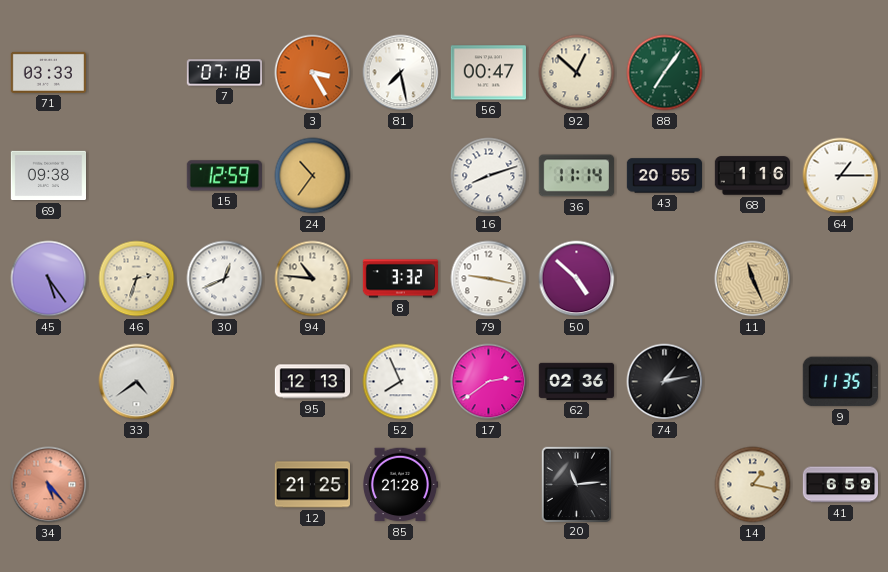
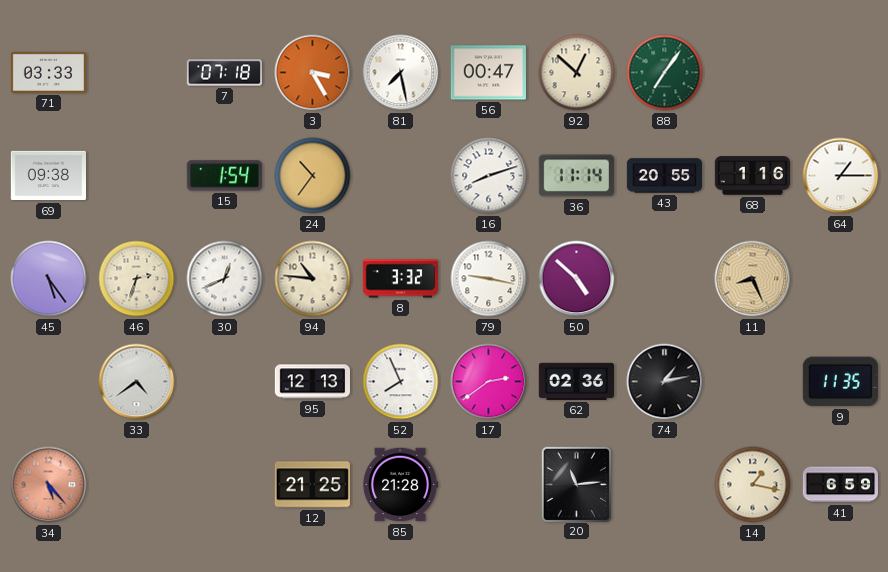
15: 12:59 -> 1:54
11: 11:26 -> 8:26
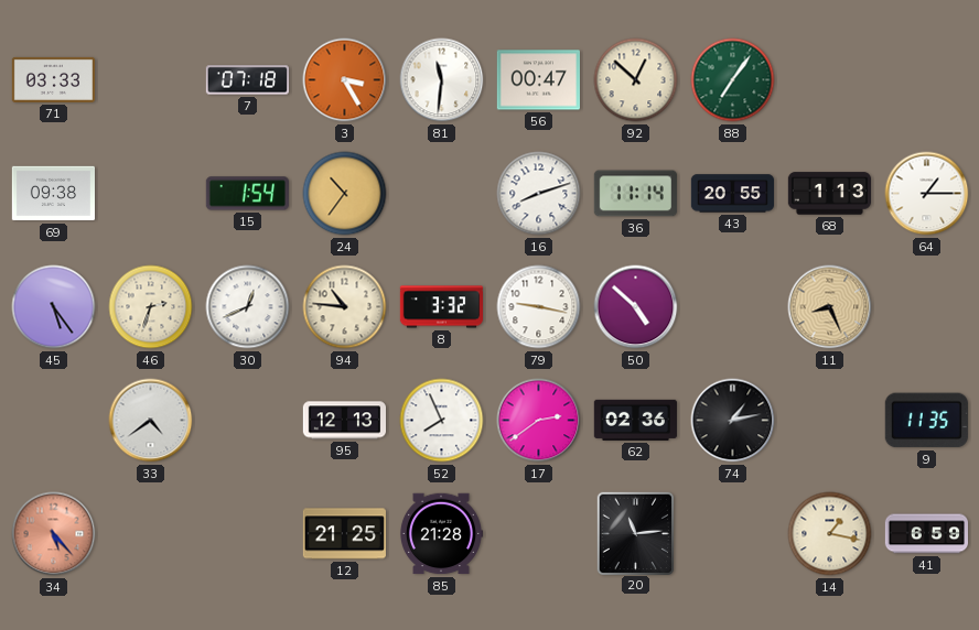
81: 7:28 -> 11:31
68: 1:16 -> 1:13
